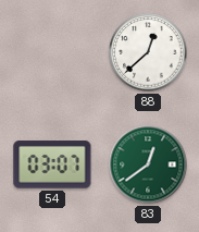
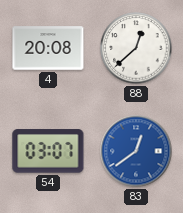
4: none -> 20:08
83 dial: green -> blue
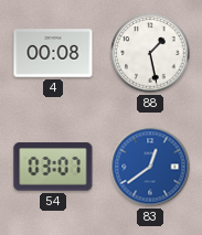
4: 20:08 -> 00:08
88: 12:38 -> 1:28
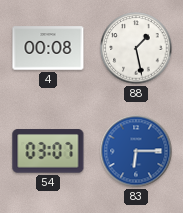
83: 12:39 -> 6:15
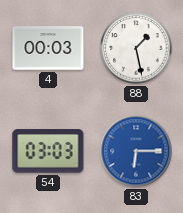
4: 00:08 -> 00:03
54: 03:07 -> 03:03
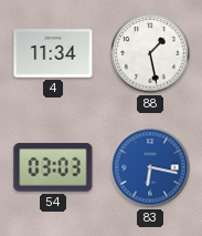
4: 00:03 -> 11:34
83: 6:15 -> 6:17
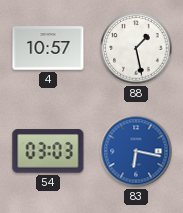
4: 11:34 -> 10:57
